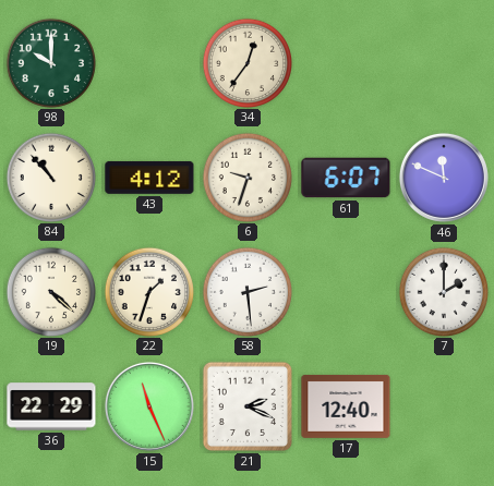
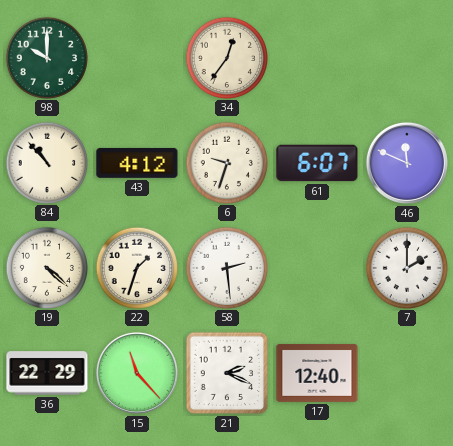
15: 11:26 -> 11:23
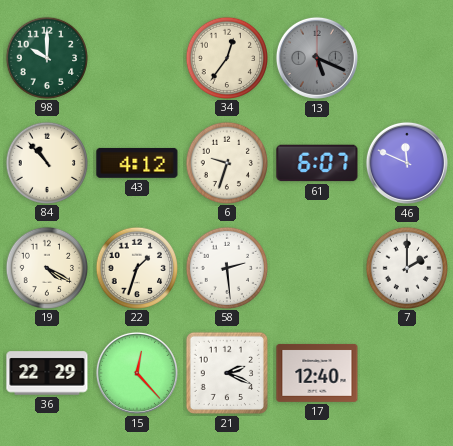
13: none -> 5:19
19: 4:22 -> 4:20
15: 11:23 -> 12:23
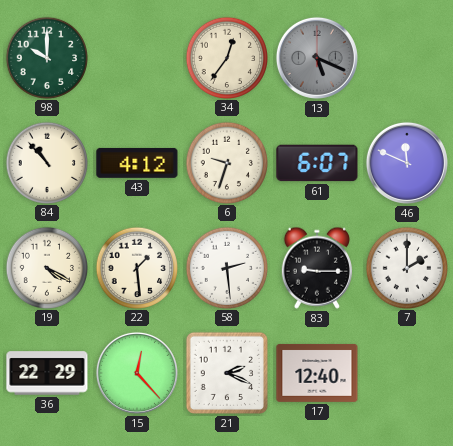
22: 1:33 -> 1:29
83: none -> 9:15
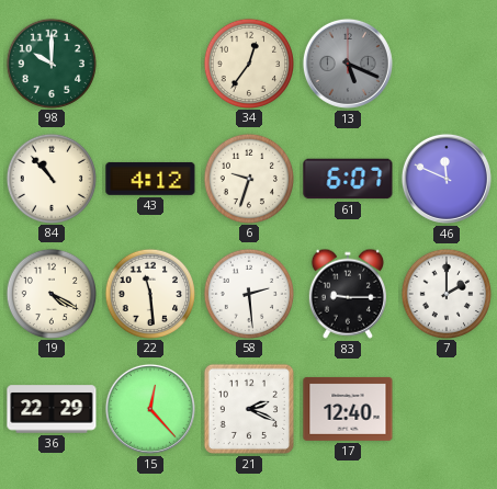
22: 1:29 -> 11:29
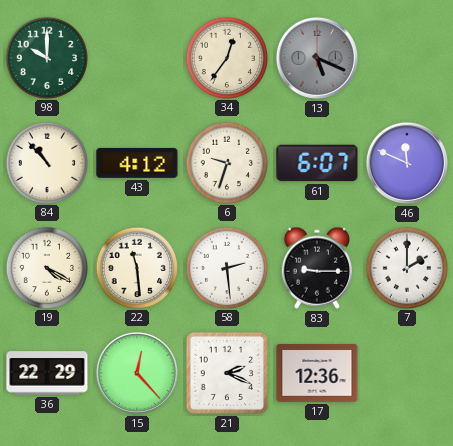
17: 12:40 -> 12:36
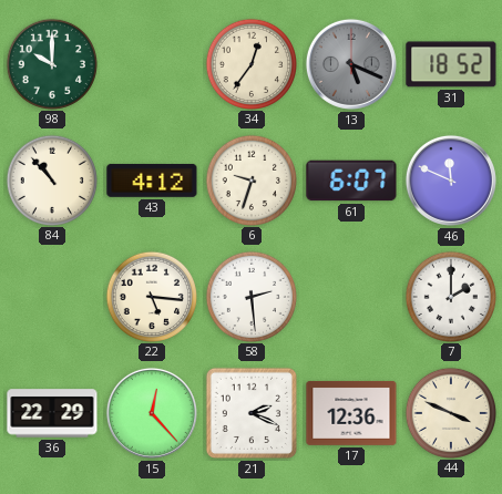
31: none -> 18:52
19: 4:20 -> none
22: 11:29 -> 5:16
83: 9:15 -> none
44: none -> 3:49
